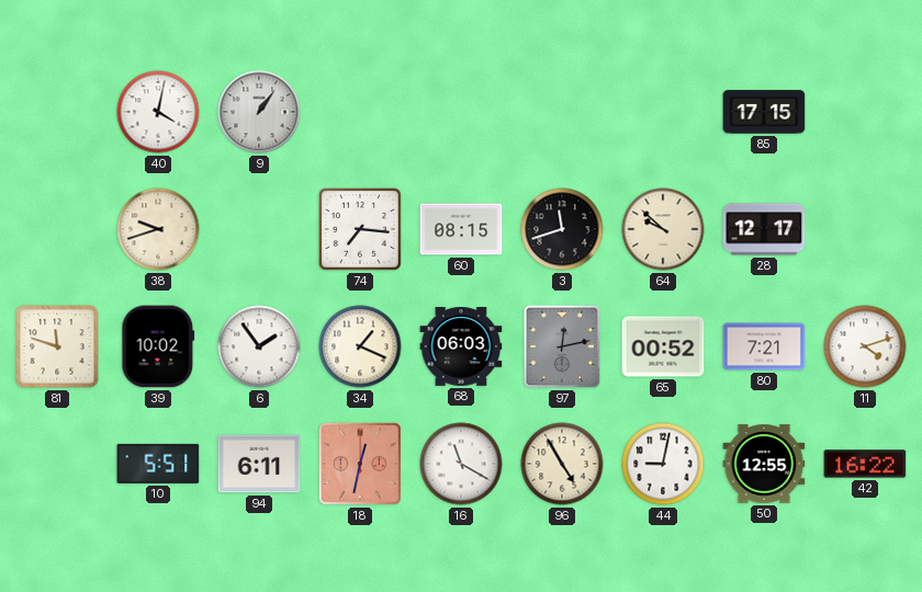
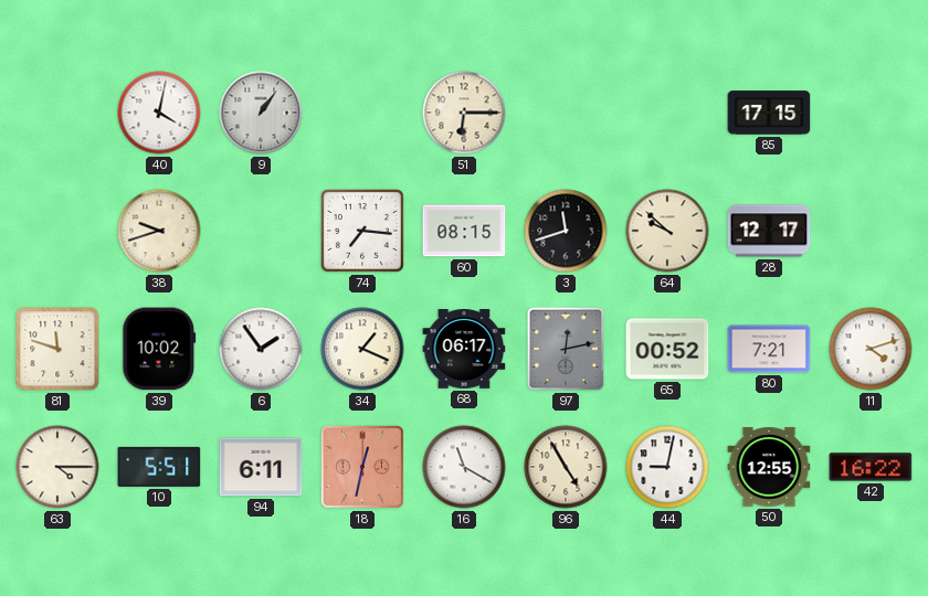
51: none -> 6:15
68: 06:03 -> 06:17
63: none -> 4:15
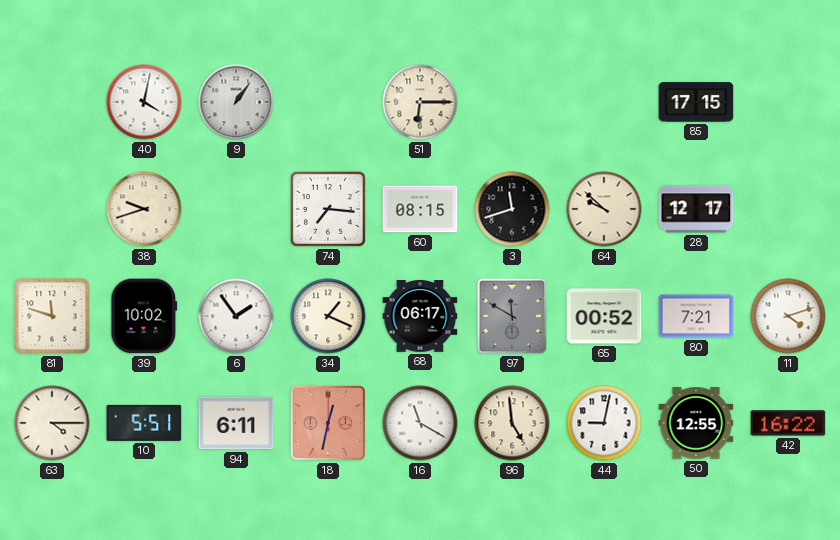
97: 12:13 -> 11:50
96: 4:55 -> 4:59
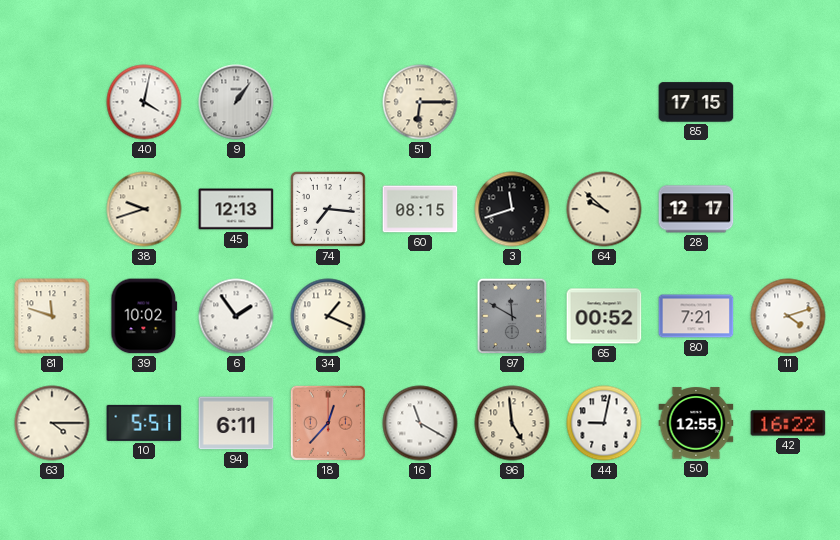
45: none -> 12:13
68: 06:17 -> none
18: 12:32 -> 12:37
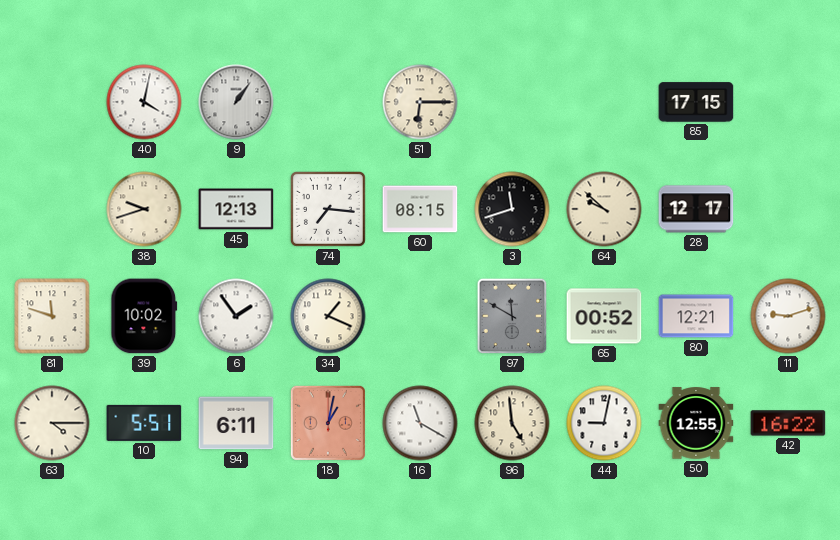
80: 7:21 -> 12:21
11: 4:12 -> 9:12
18: 12:37 -> 1:02
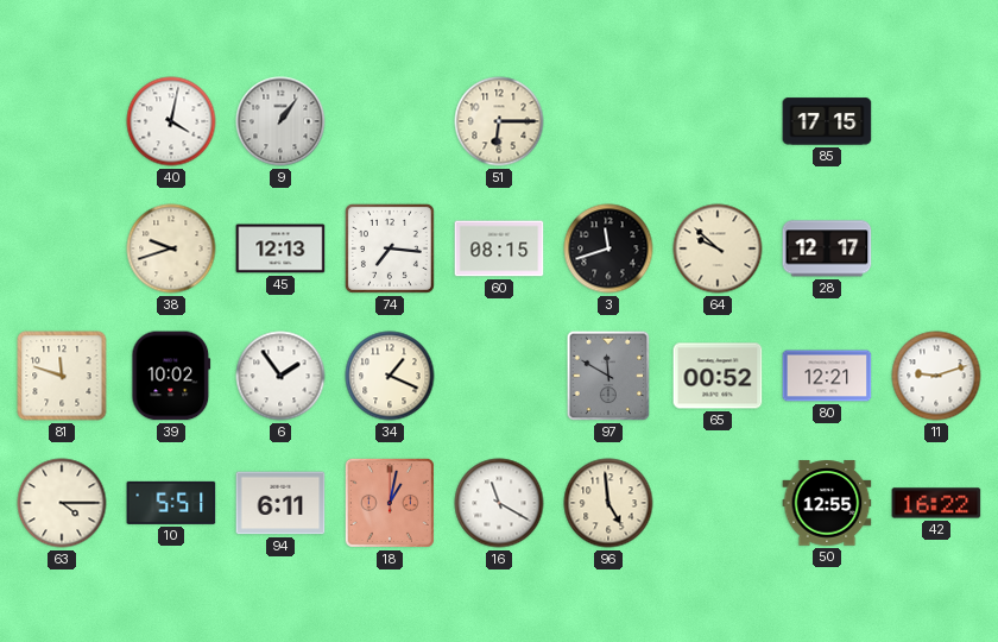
44: 9:02 -> none
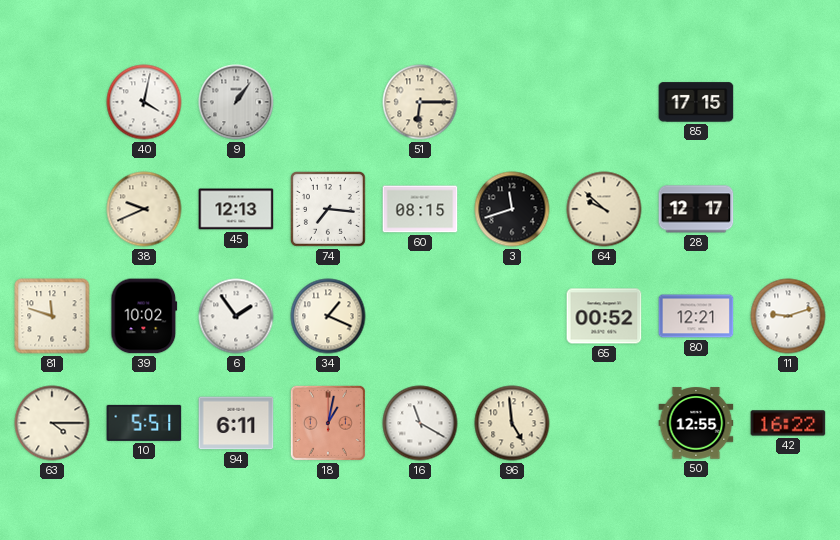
38: 9:42 -> 9:41
97: 11:50 -> none
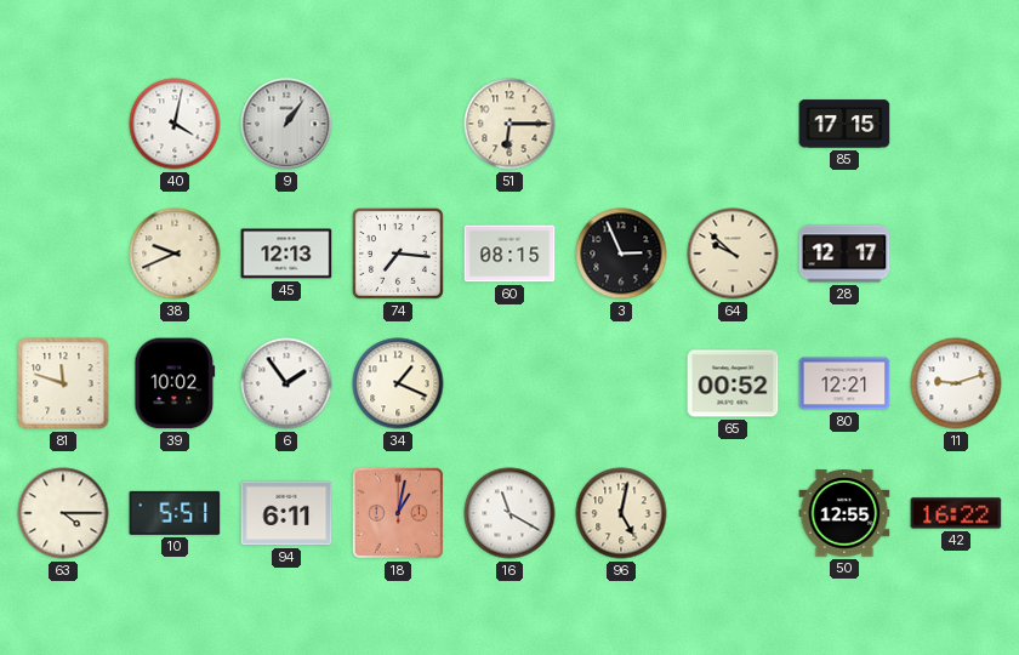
3: 11:42 -> 2:56
96: 4:59 -> 5:02
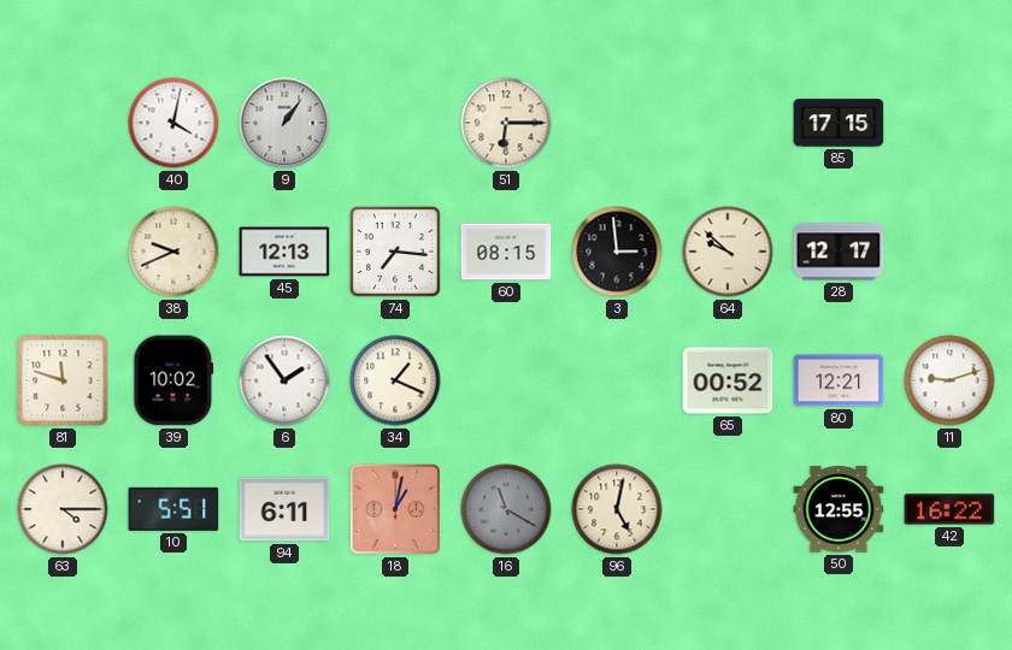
3: 2:56 -> 2:59
16 dial: white -> grey
